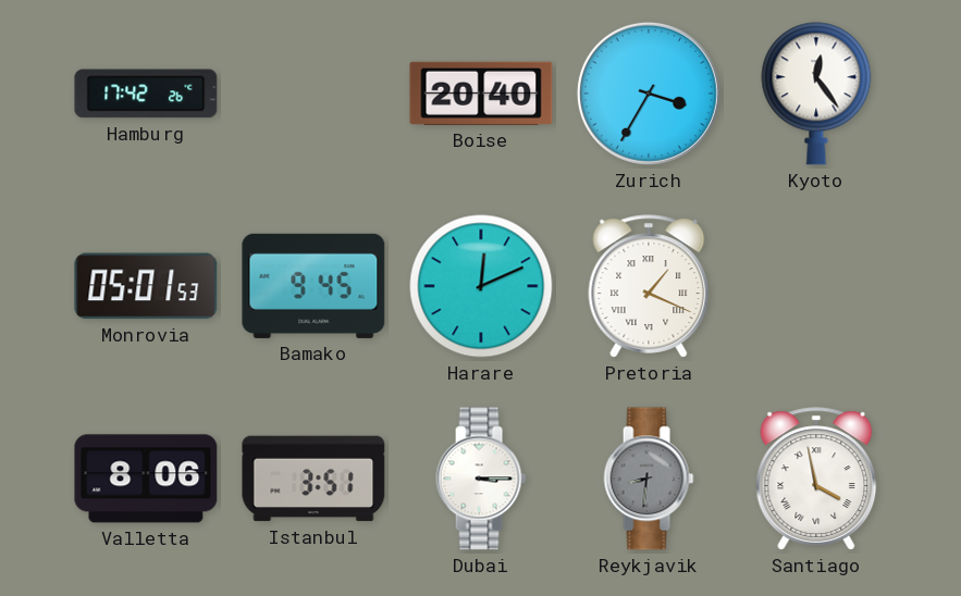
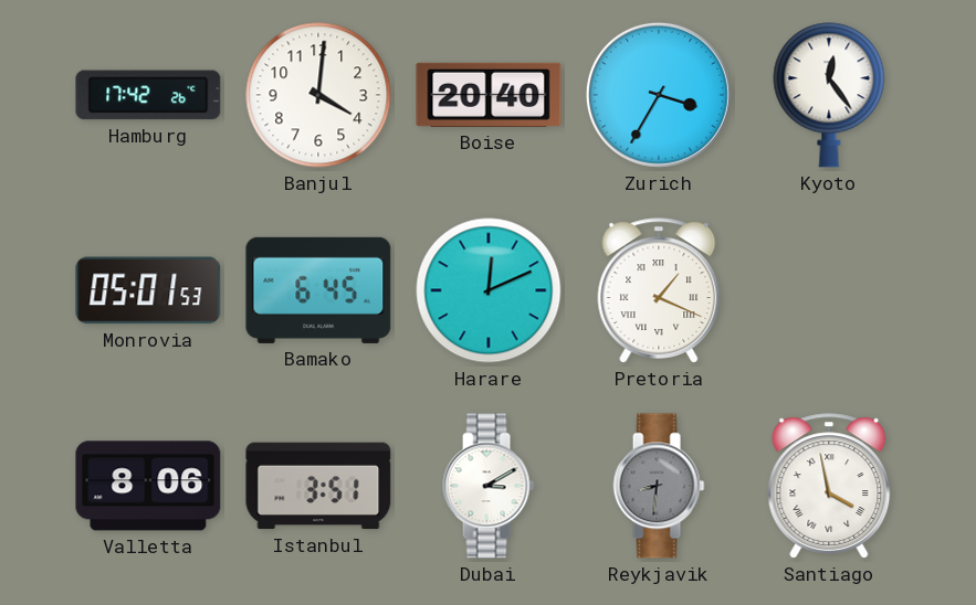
Banjul: none -> 4:01
Bamako: 9:45 -> 6:45
Dubai: 3:15 -> 3:10
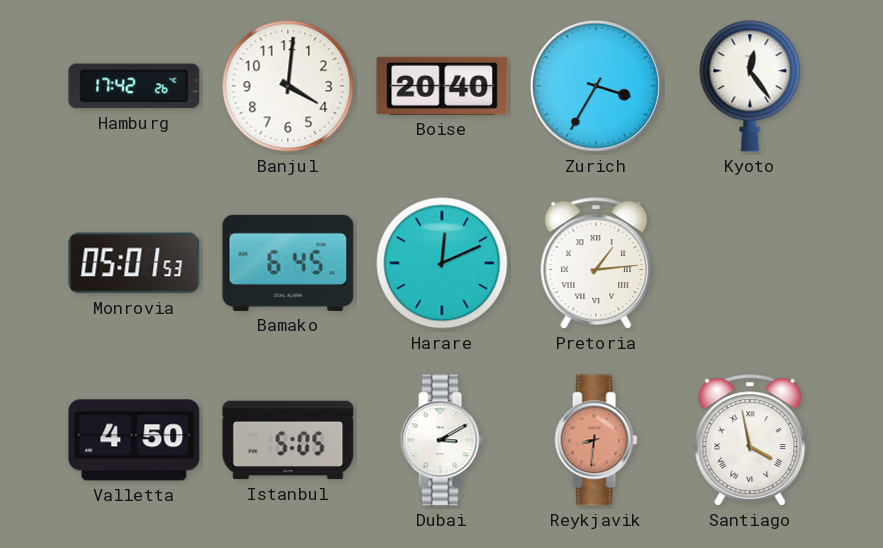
Pretoria: 1:19 -> 1:14
Valletta: 8:06 -> 4:50
Istanbul: 3:51 -> 5:05
Reykjavik dial: grey -> salmon
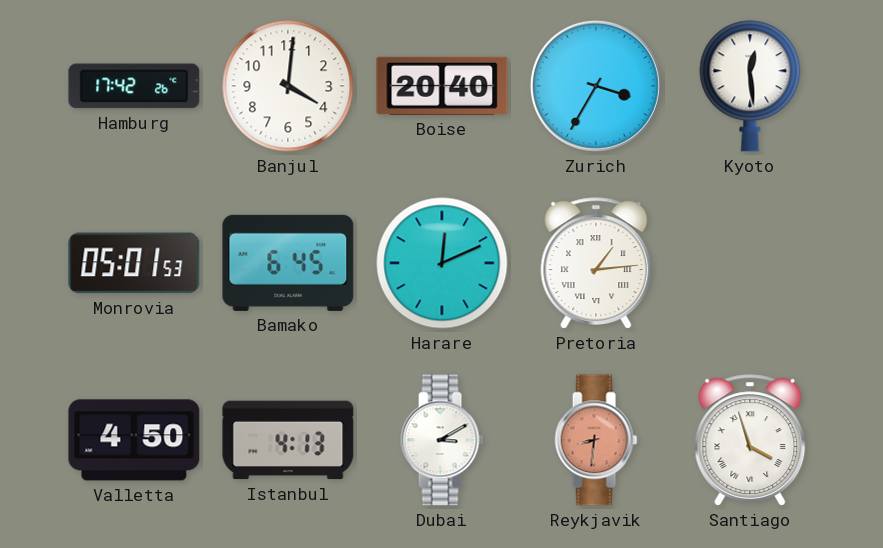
Kyoto: 12:24 -> 12:29
Istanbul: 5:05 -> 4:13
Santiago: 3:58 -> 3:57
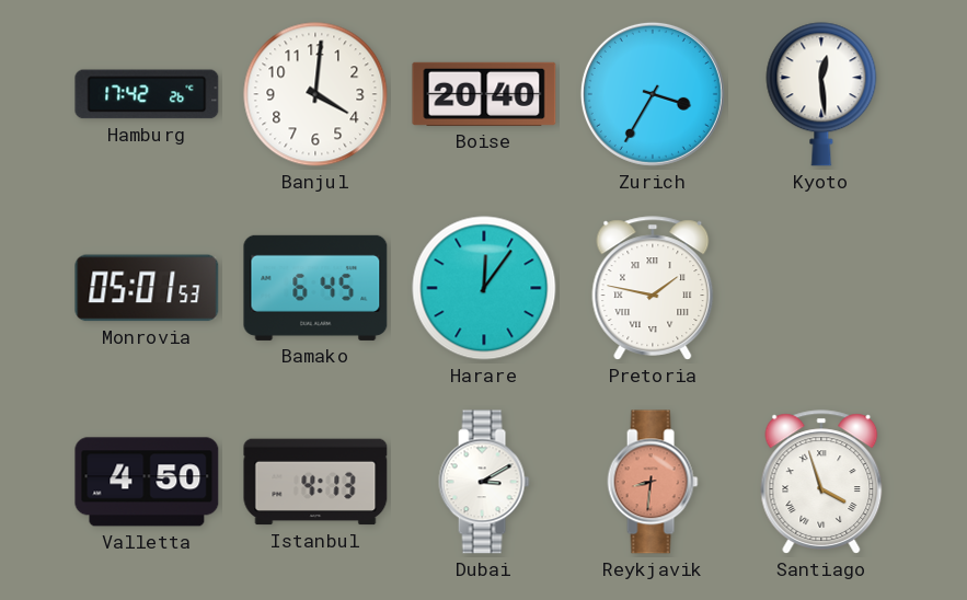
Harare: 12:11 -> 12:06
Pretoria: 1:14 -> 1:47
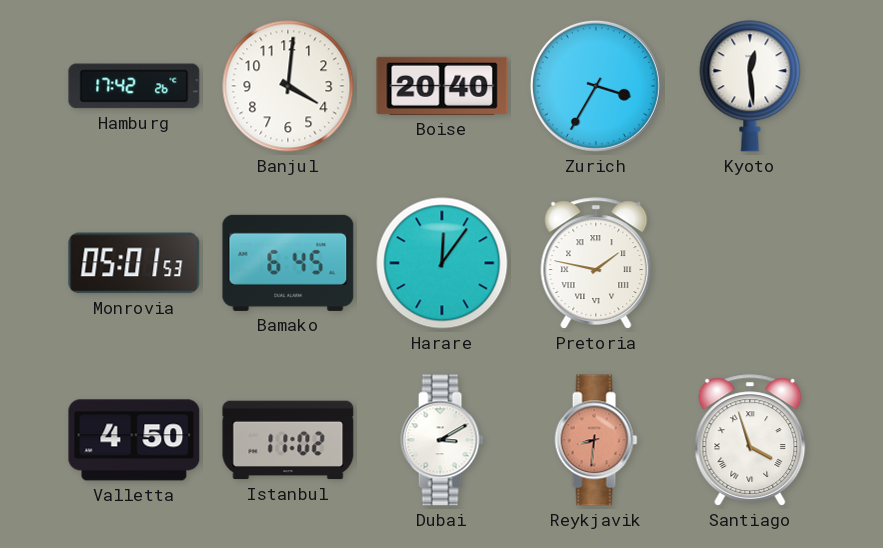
Istanbul: 4:13 -> 11:02
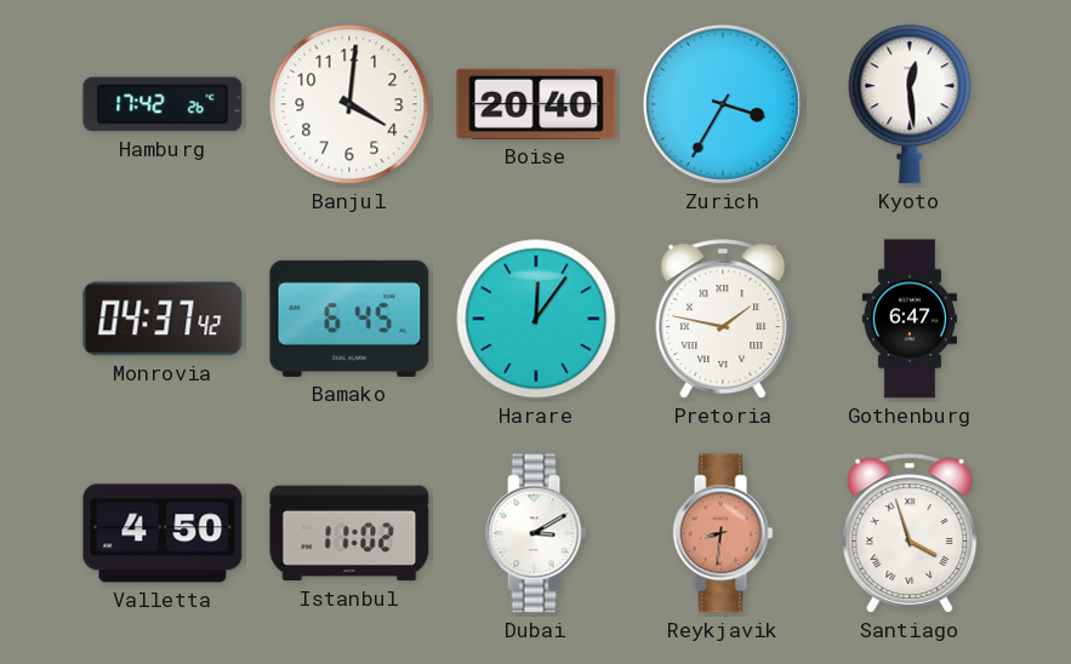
Monrovia: 05:01 -> 04:37
Gothenburg: none -> 6:47
